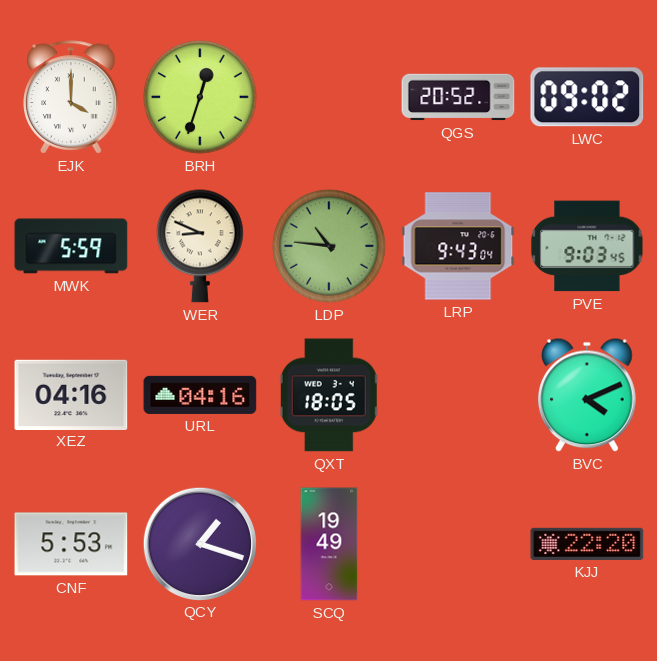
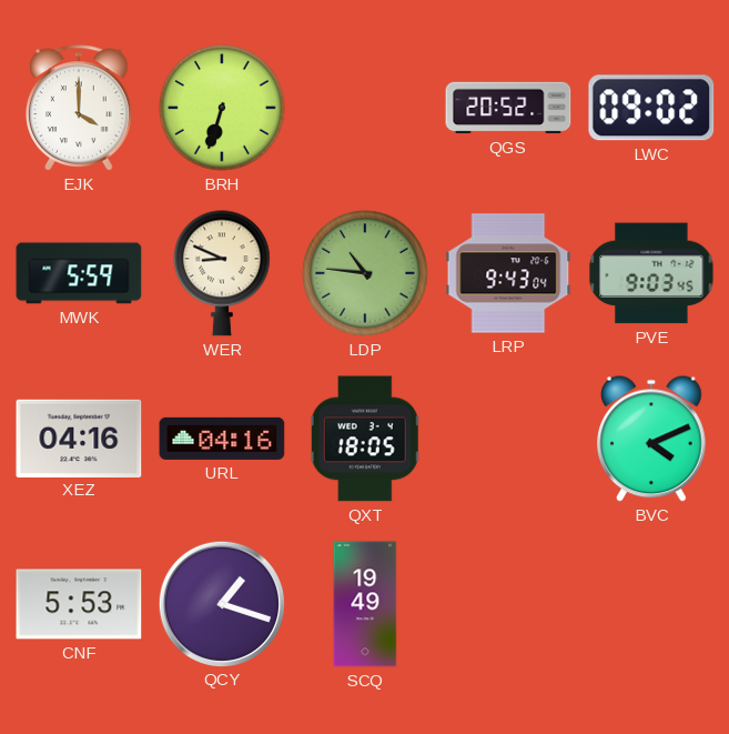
BRH: 12:33 -> 6:33
KJJ: 22:20 -> none
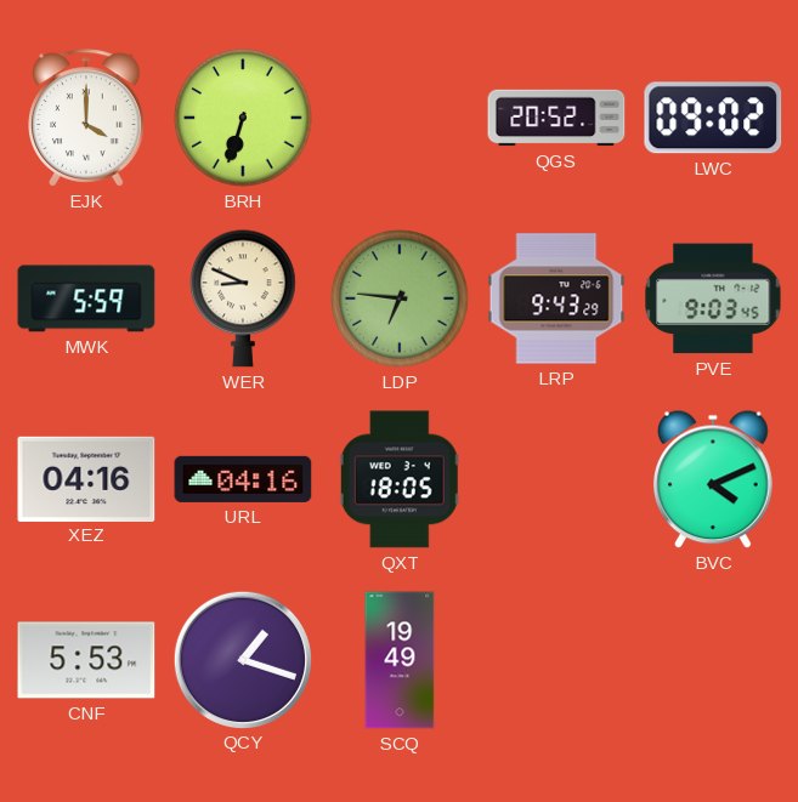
LDP: 10:46 -> 6:46
LRP: 9:43:04 -> 9:43:29
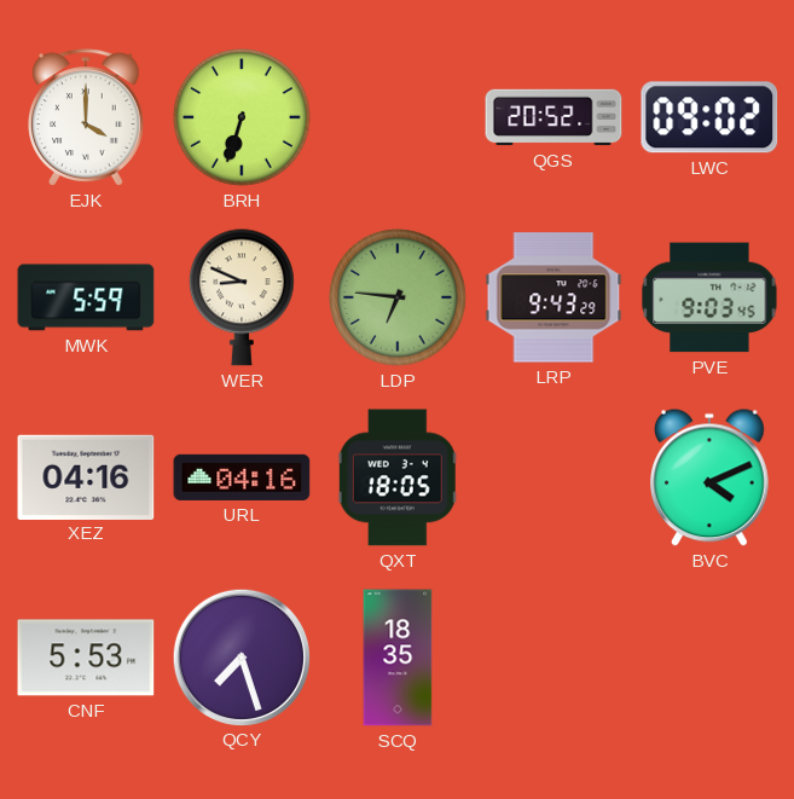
QCY: 1:18 -> 7:27
SCQ: 19:49 -> 18:35
